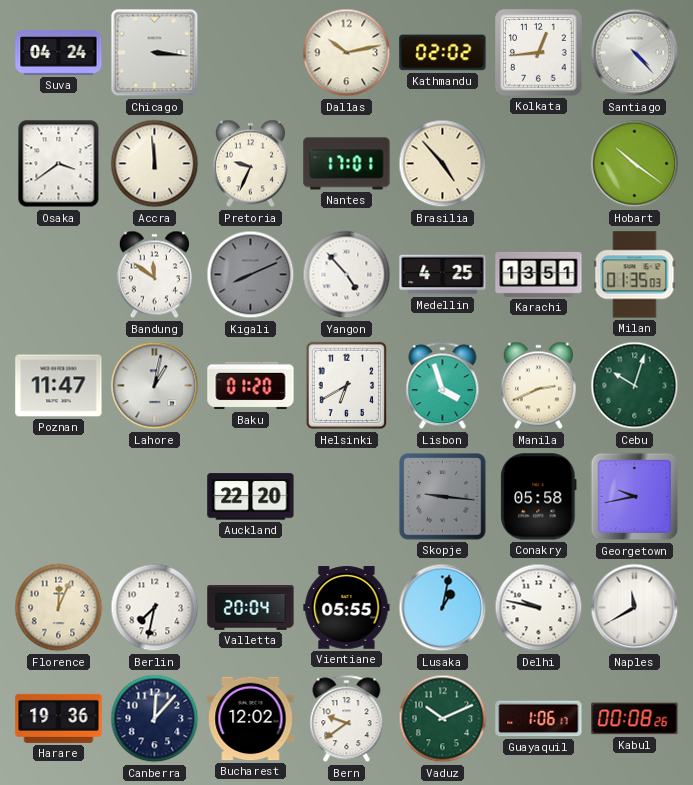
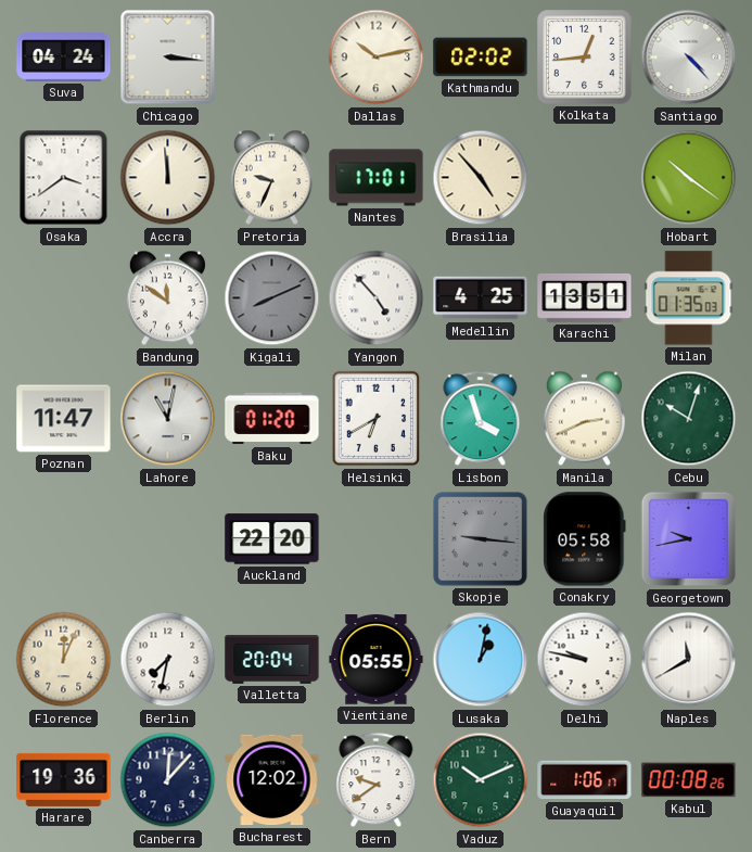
Lahore: 1:02 -> 11:02
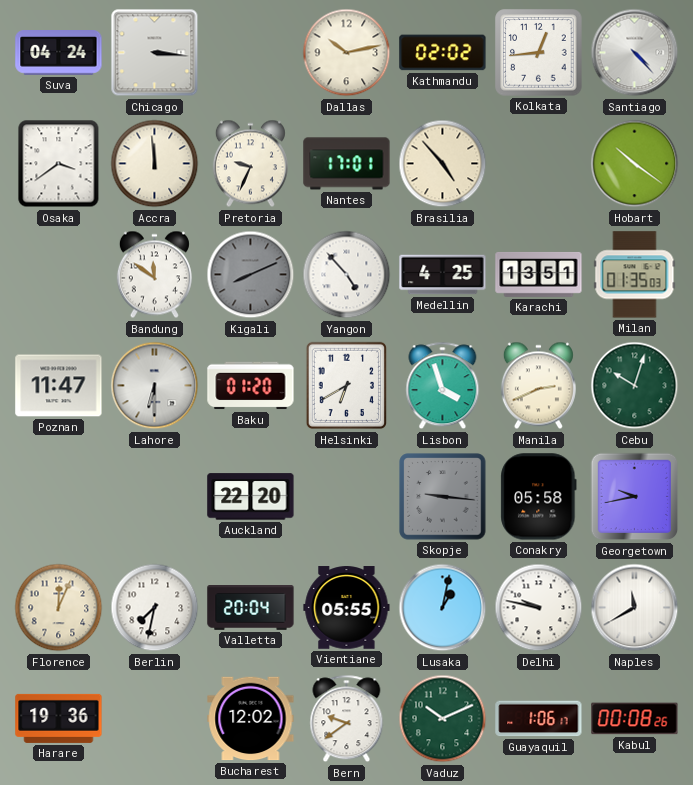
Lahore: 11:02 -> 6:30
Canberra: 12:07 -> none
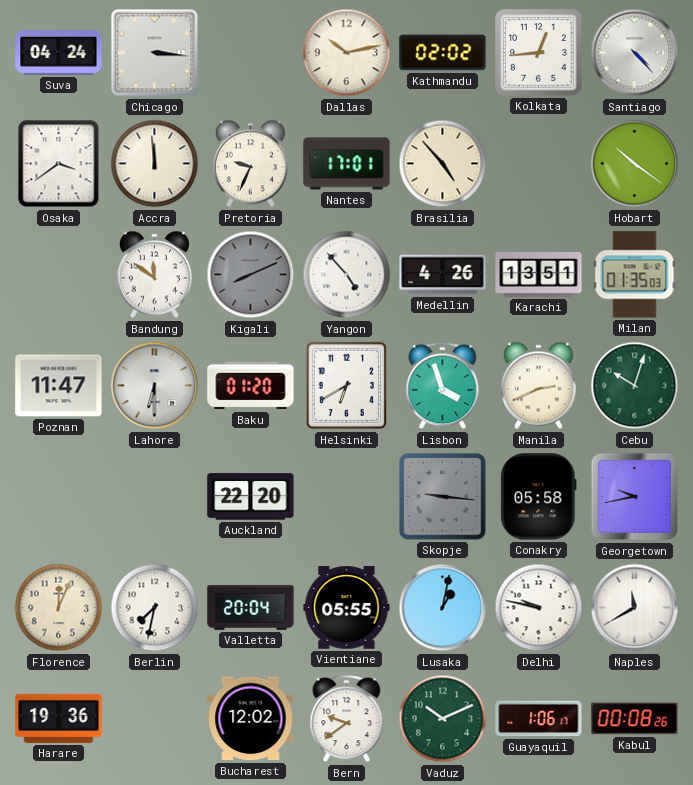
Medellin: 4:25 -> 4:26
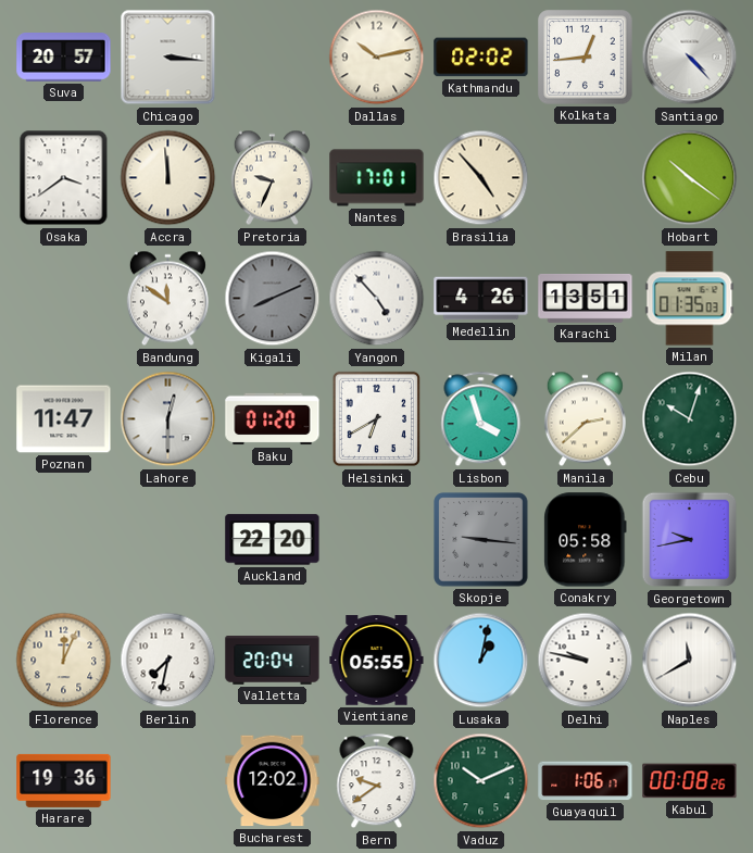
Suva: 04:24 -> 20:57
Lahore: 6:30 -> 12:30
Manila: 2:41 -> 2:38
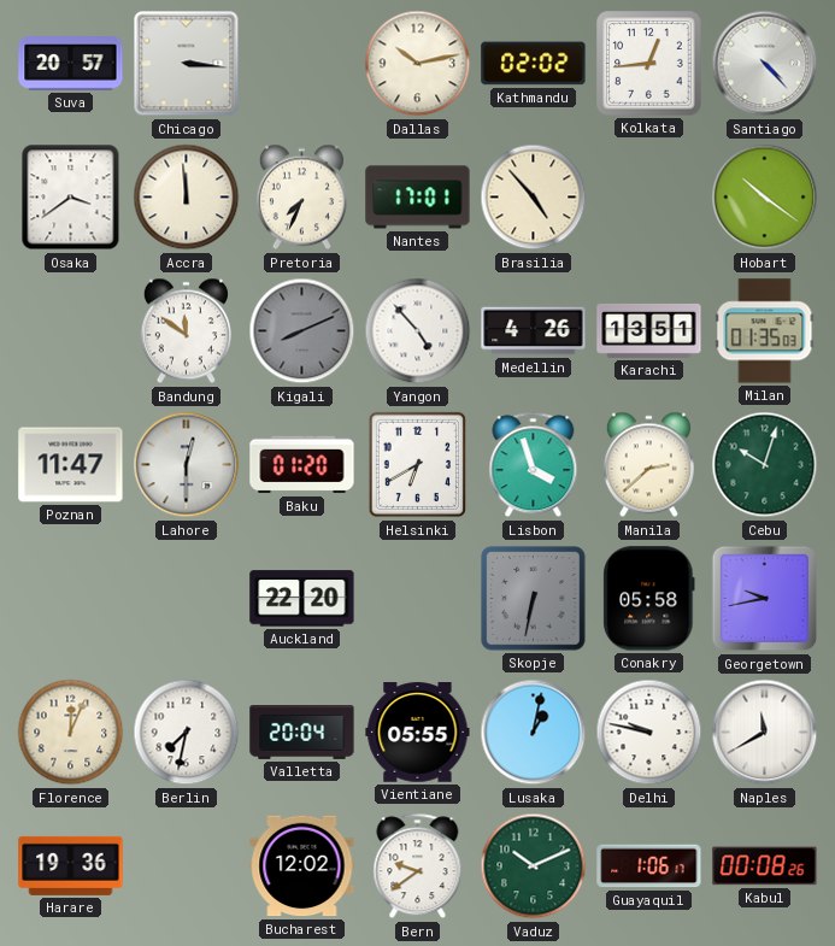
Pretoria: 9:34 -> 7:34
Skopje: 9:16 -> 6:32
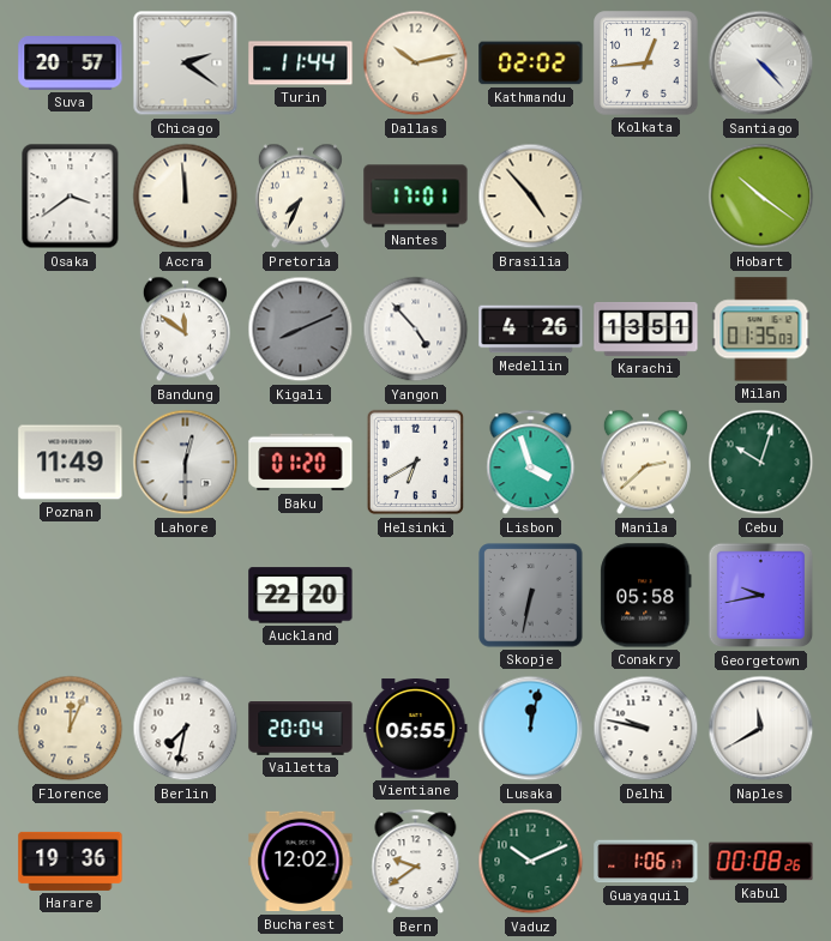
Chicago: 3:16 -> 2:21
Turin: none -> 11:44
Poznan: 11:47 -> 11:49
Lusaka: 1:02 -> 12:02
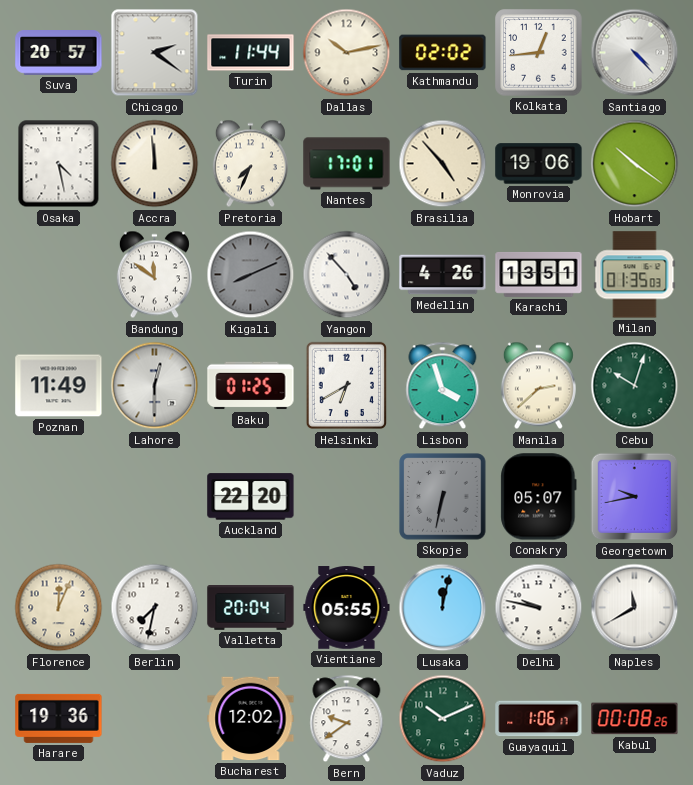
Osaka: 3:39 -> 4:28
Monrovia: none -> 19:06
Baku: 01:20 -> 01:25
Conakry: 05:58 -> 05:07
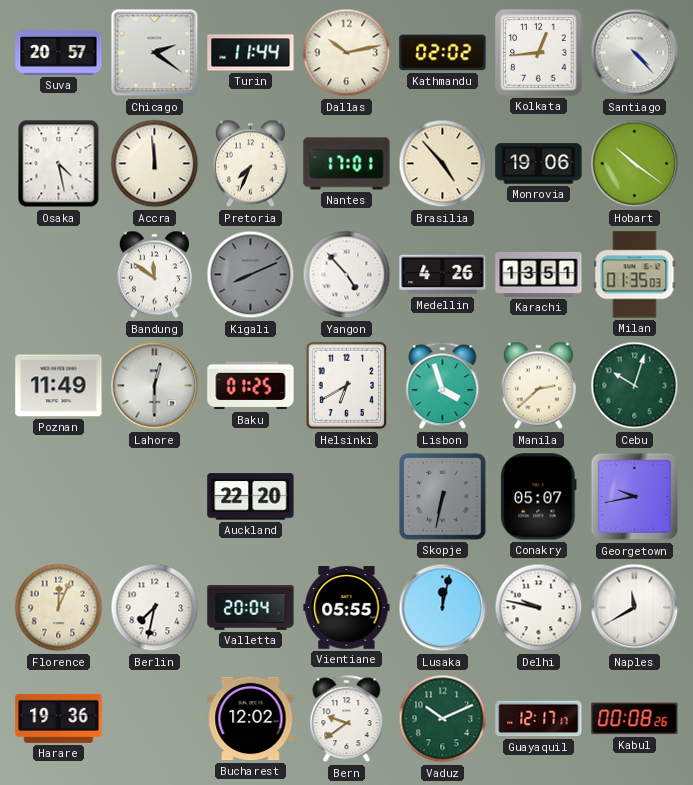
Guayaquil: 1:06 -> 12:17
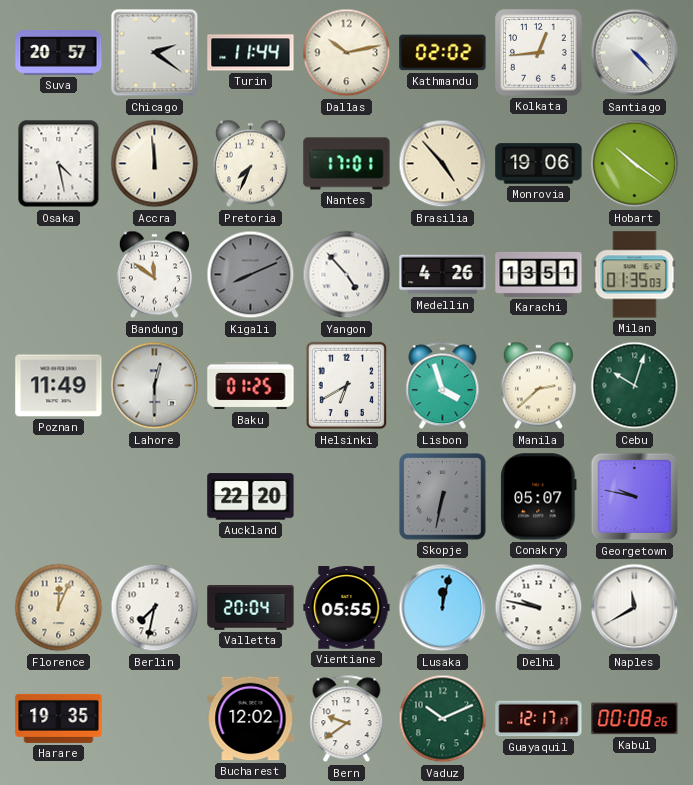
Georgetown: 9:43 -> 9:47
Harare: 19:36 -> 19:35
